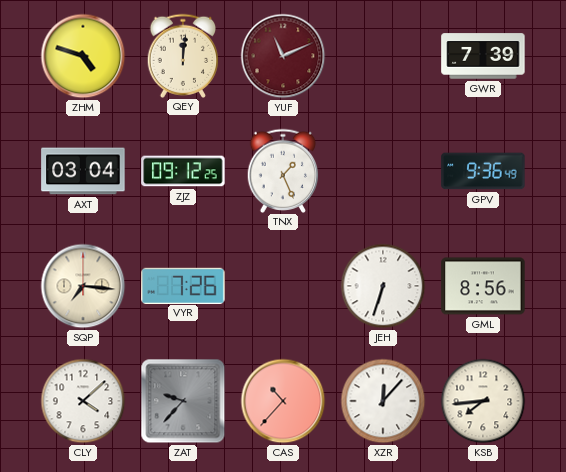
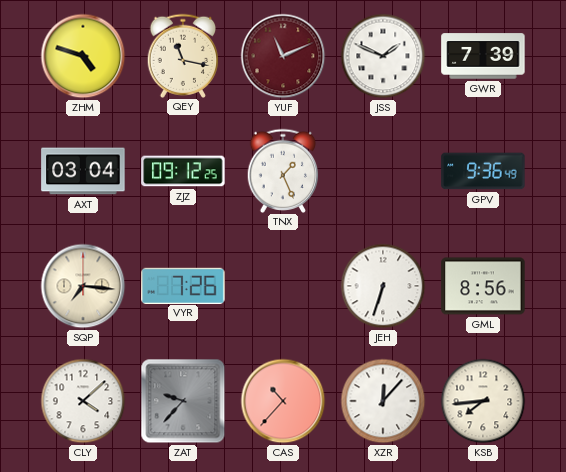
QEY: 12:01 -> 11:17
JSS: none -> 1:49
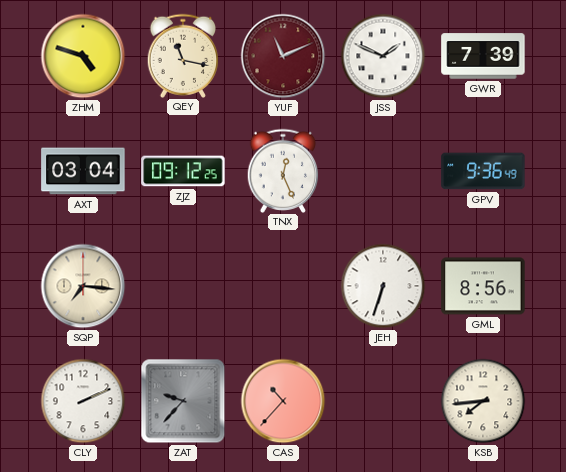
TNX: 1:26 -> 12:26
VYR: 7:26 -> none
CLY: 4:08 -> 2:11
XZR: 12:07 -> none
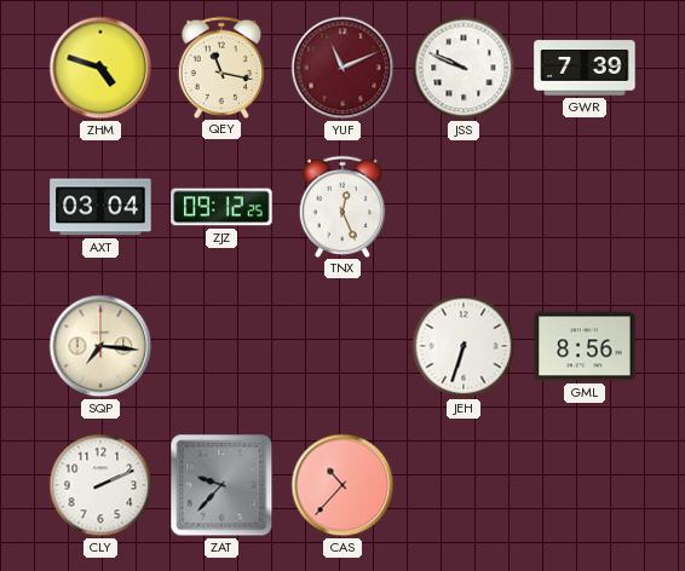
JSS: 1:49 -> 9:49
GPV: 9:36 -> none
KSB: 7:44 -> none
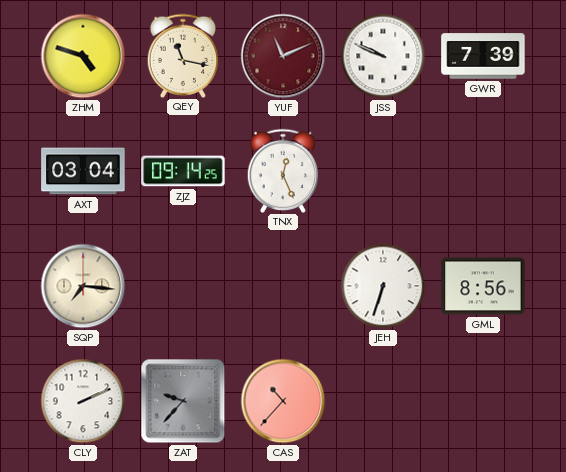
ZJZ: 09:12 -> 09:14
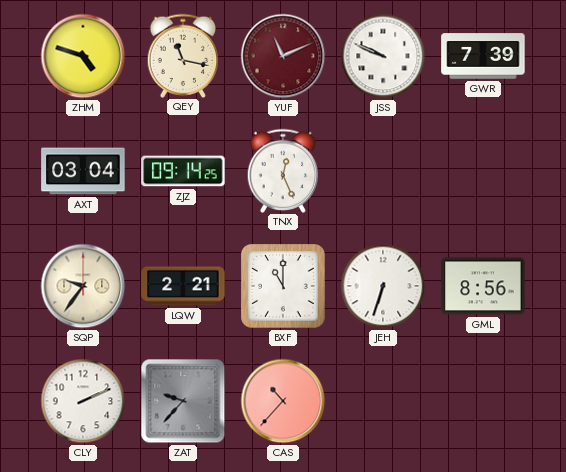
SQP: 7:16 -> 9:36
LQW: none -> 2:21
BXF: none -> 11:00
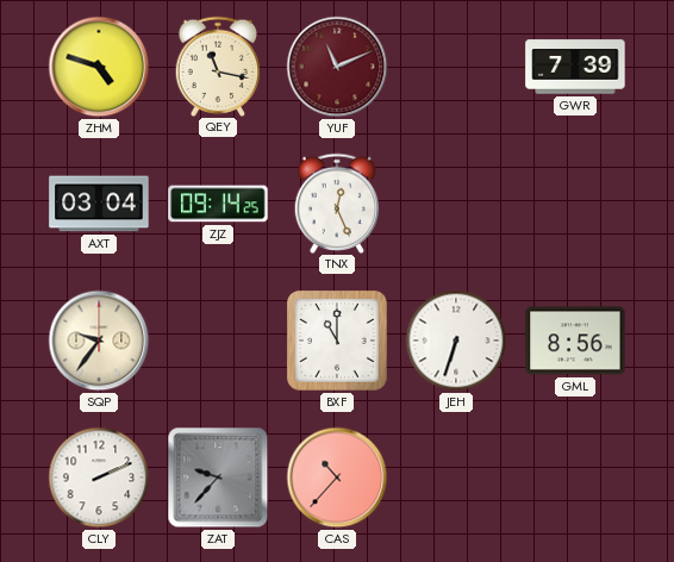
JSS: 9:49 -> none
LQW: 2:21 -> none
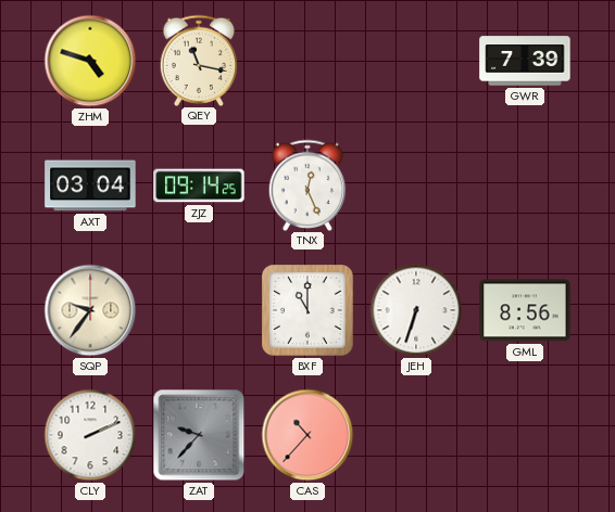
YUF: 11:11 -> none
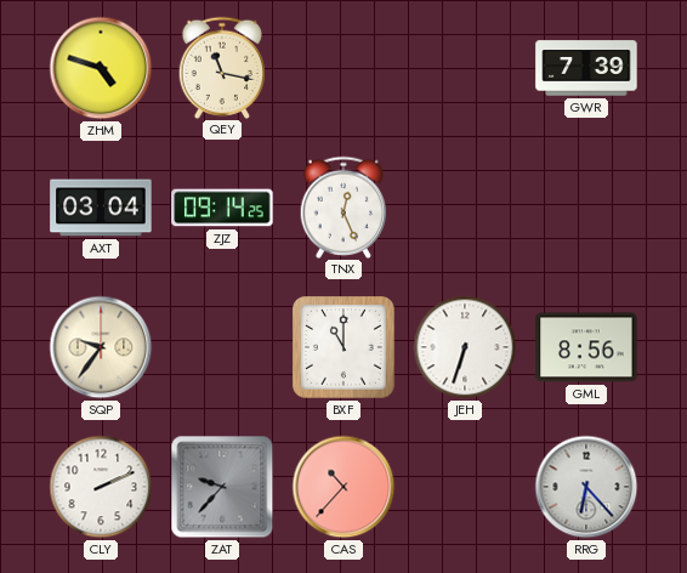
RRG: none -> 6:23
